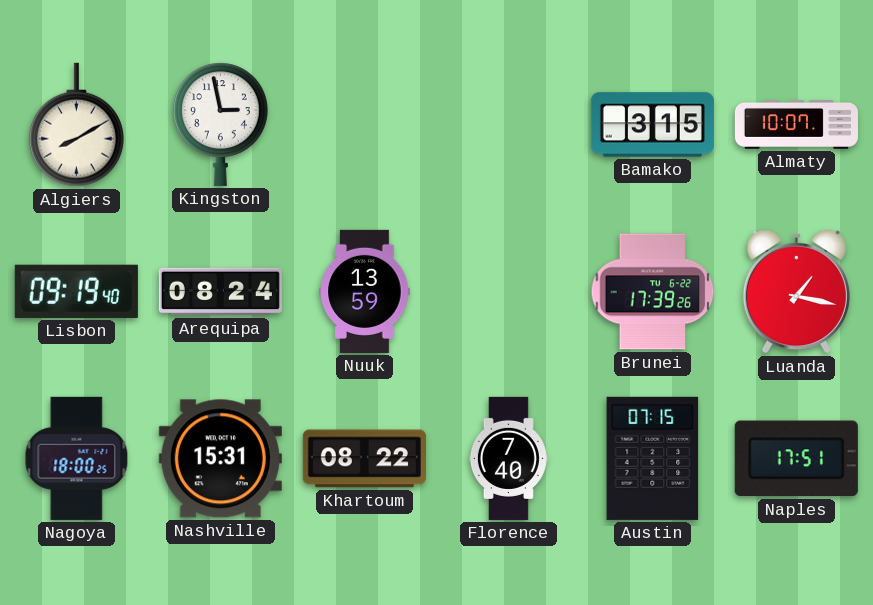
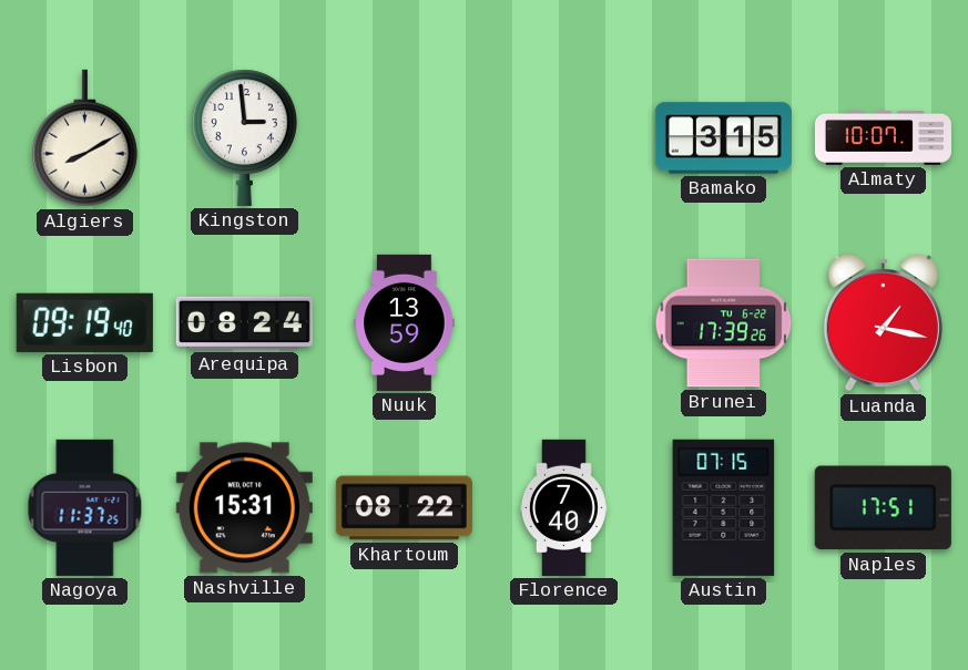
Kingston: 2:58 -> 2:59
Nagoya: 18:00 -> 11:37
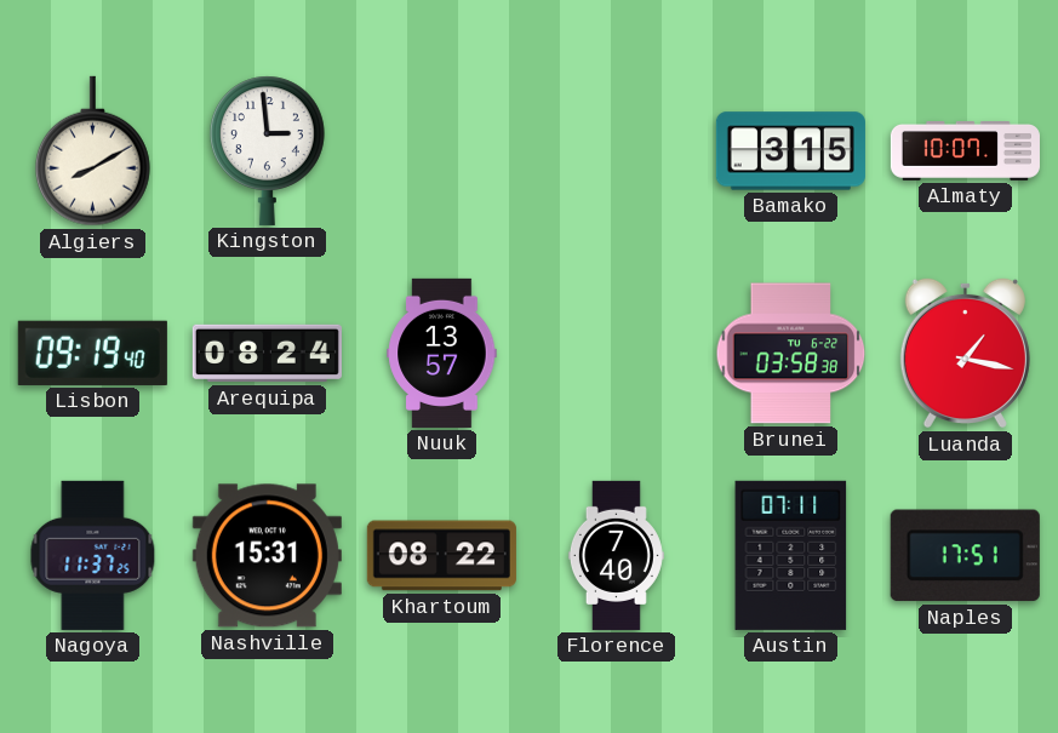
Nuuk: 13:59 -> 13:57
Brunei: 17:39 -> 03:58
Austin: 07:15 -> 07:11
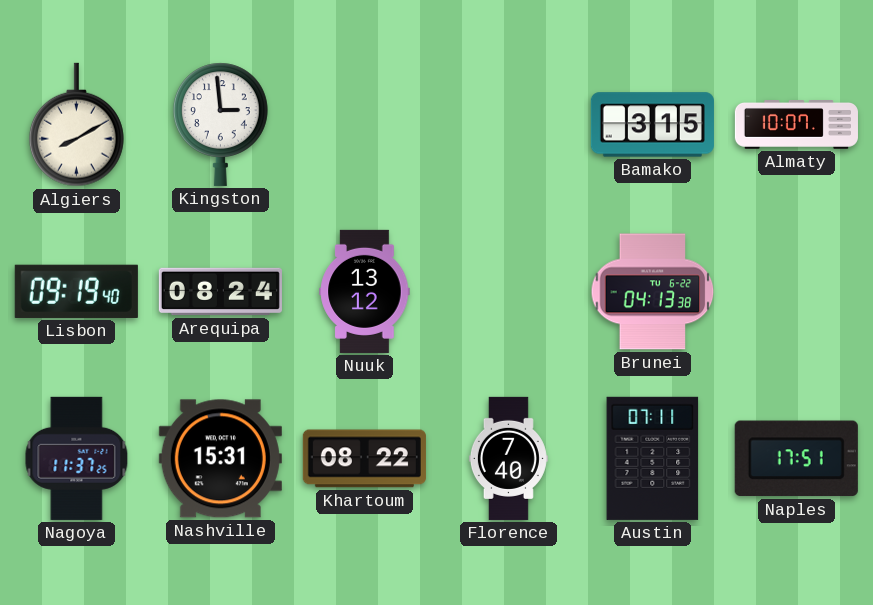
Nuuk: 13:57 -> 13:12
Brunei: 03:58 -> 04:13
Luanda: 1:17 -> none
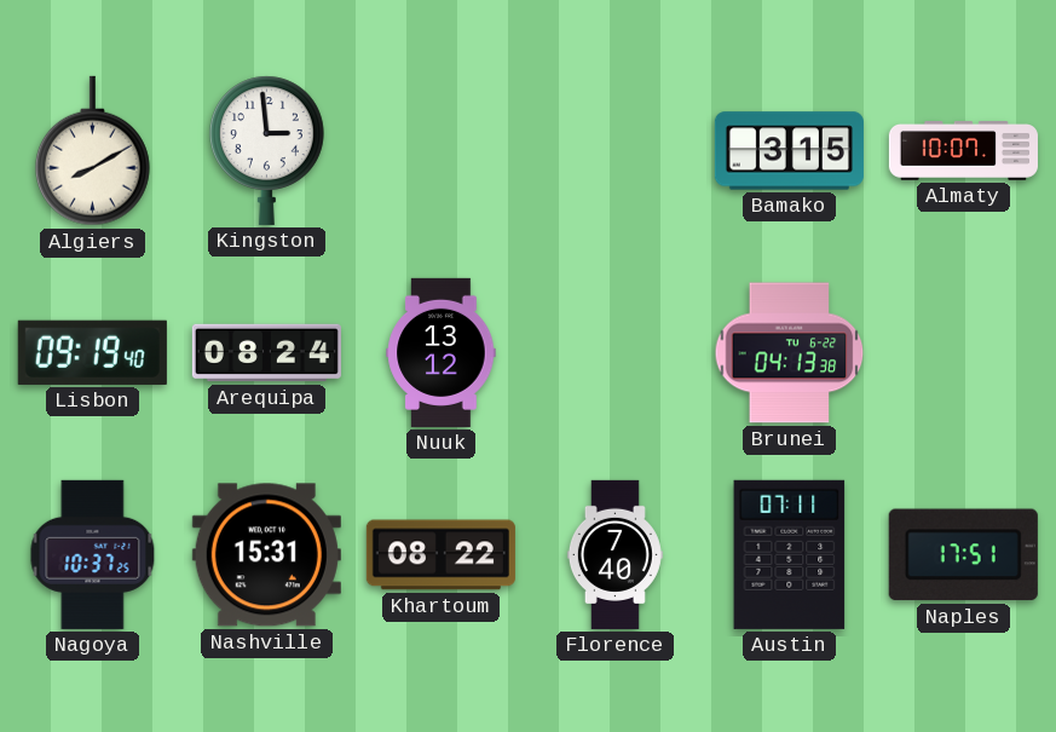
Nagoya: 11:37 -> 10:37
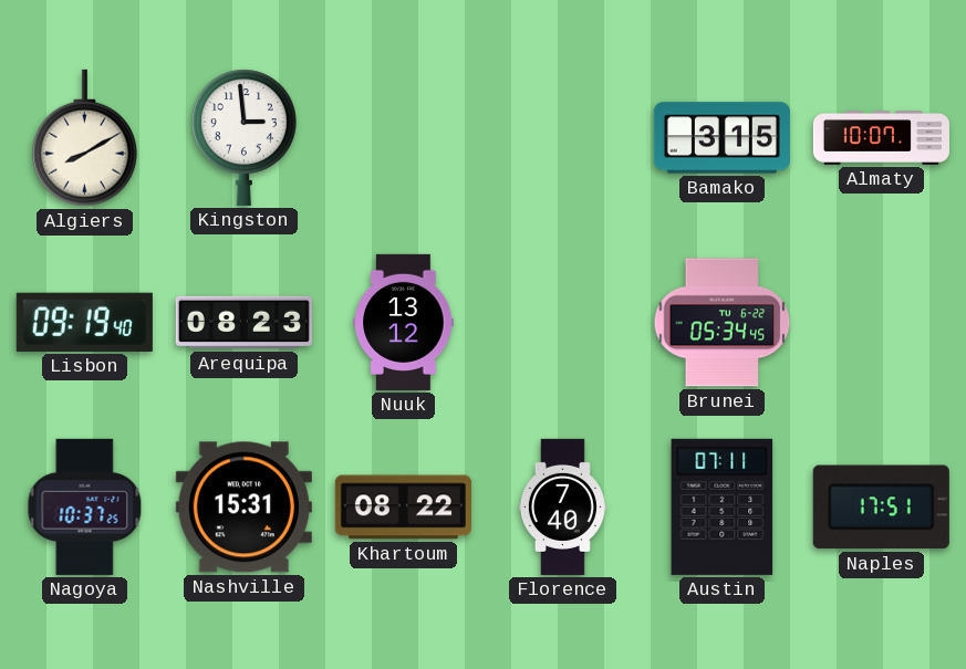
Arequipa: 08:24 -> 08:23
Brunei: 04:13 -> 05:34
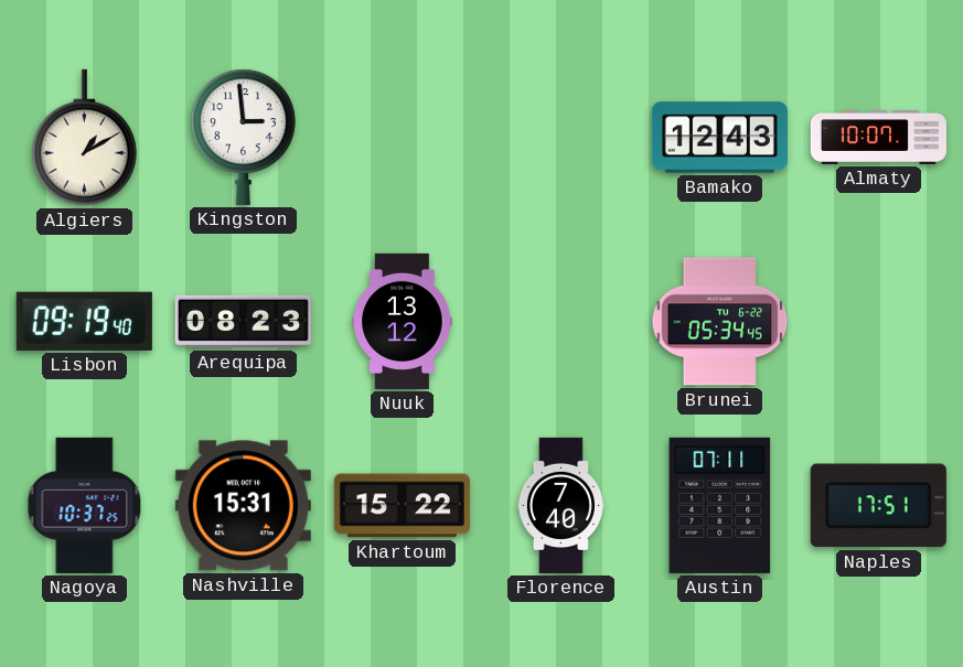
Algiers: 8:10 -> 1:10
Bamako: 3:15 -> 12:43
Khartoum: 08:22 -> 15:22
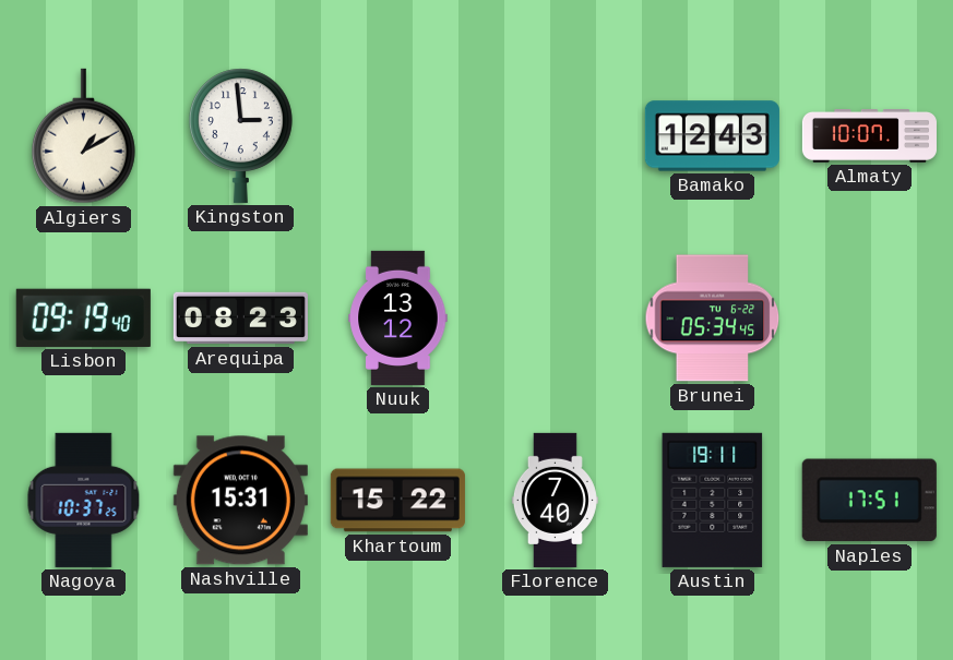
Austin: 07:11 -> 19:11
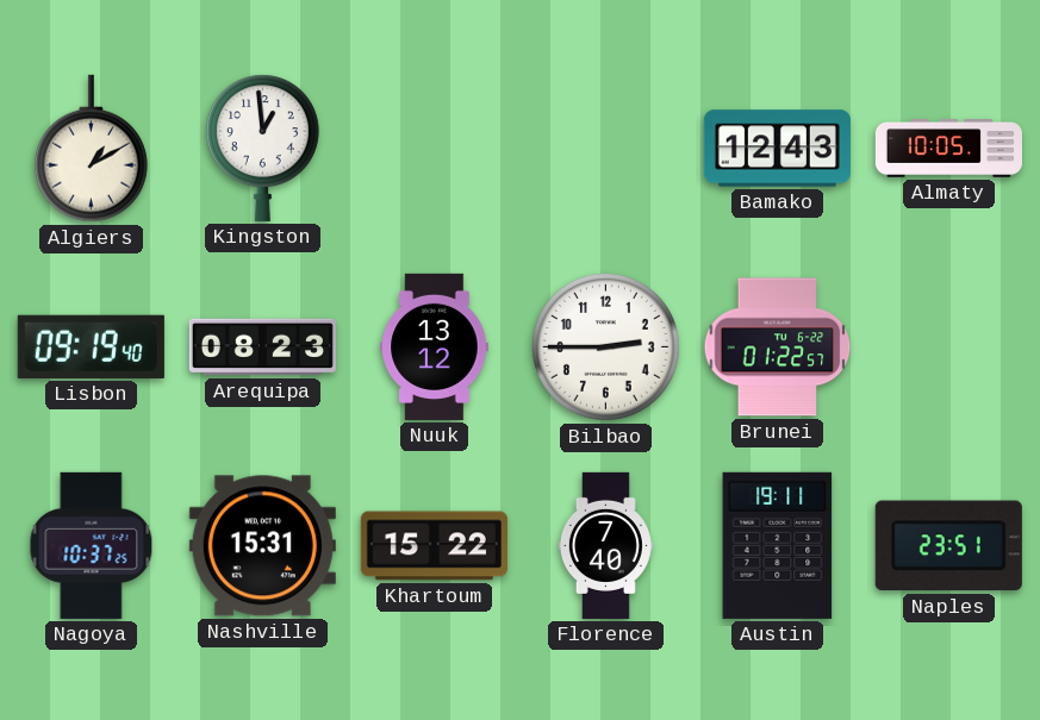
Kingston: 2:59 -> 12:59
Almaty: 10:07 -> 10:05
Bilbao: none -> 2:45
Brunei: 05:34 -> 01:22
Naples: 17:51 -> 23:51
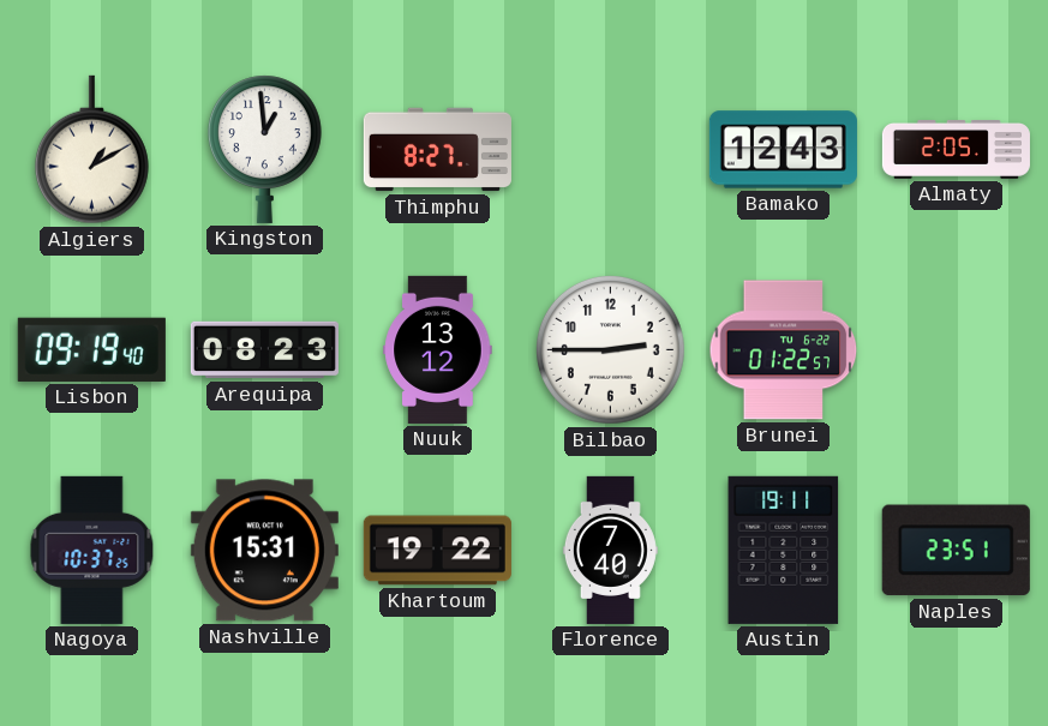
Thimphu: none -> 8:27
Almaty: 10:05 -> 2:05
Khartoum: 15:22 -> 19:22
